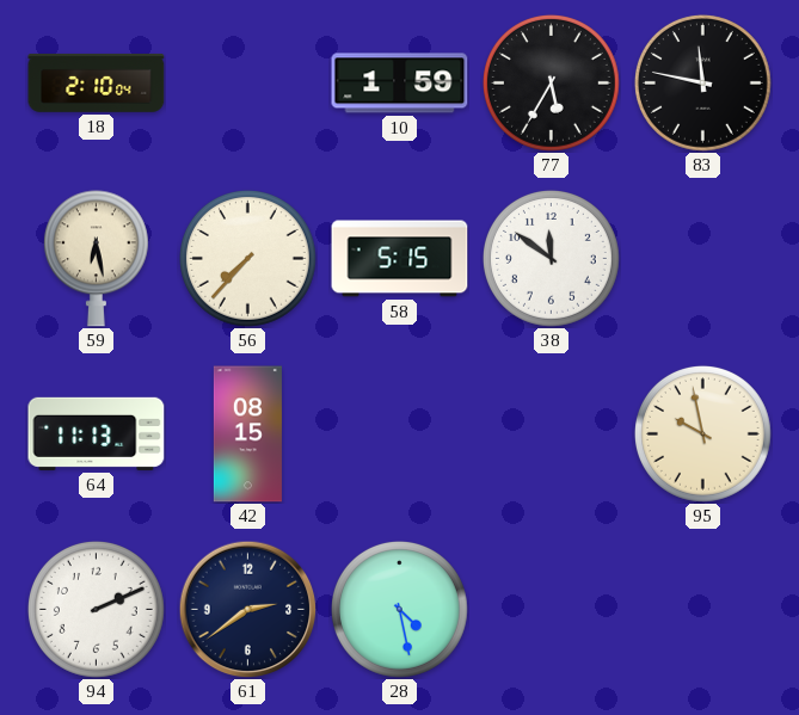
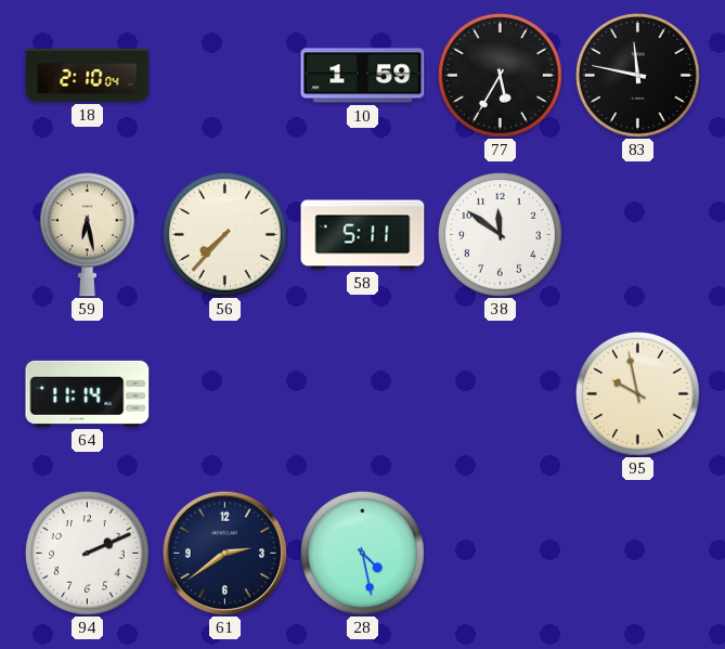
58: 5:15 -> 5:11
64: 11:13 -> 11:14
42: 08:15 -> none
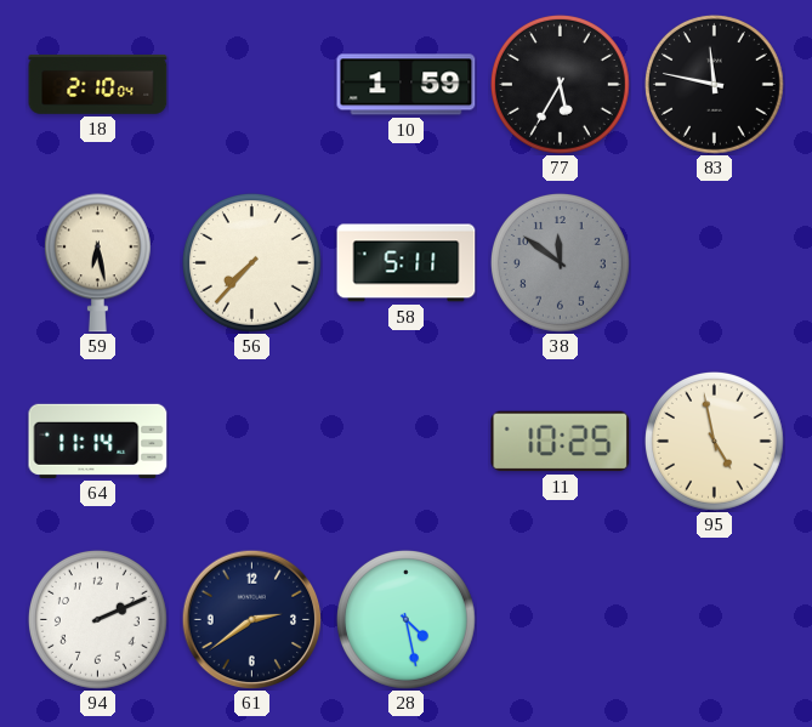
38 dial: white -> grey
11: none -> 10:25
95: 9:58 -> 4:58
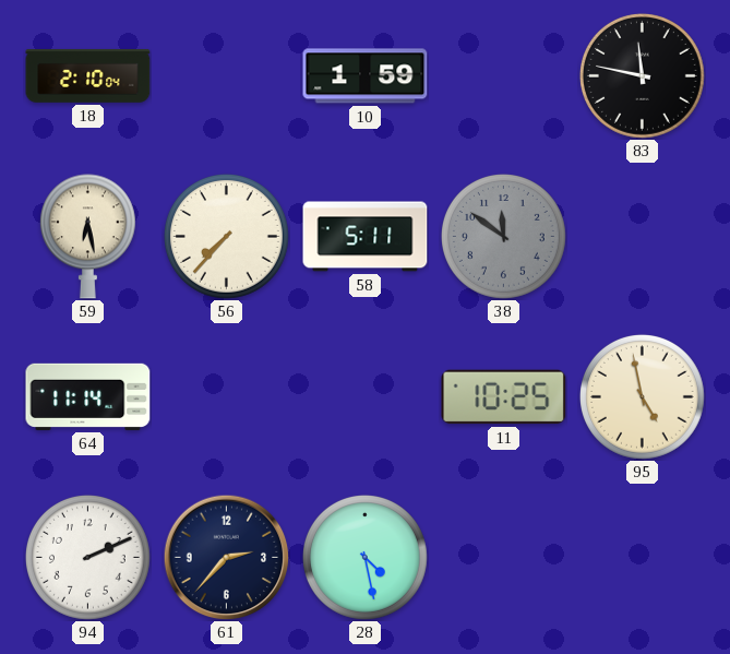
77: 5:35 -> none
61: 2:39 -> 2:37
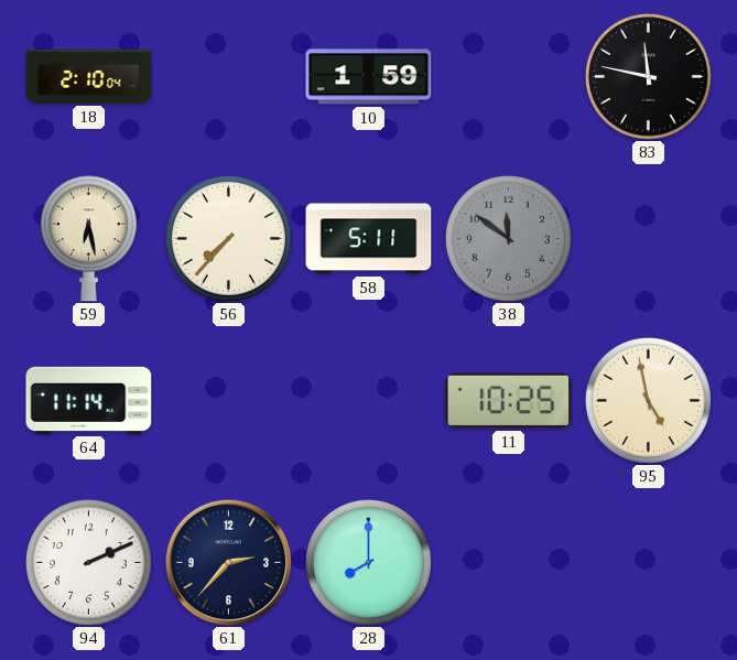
28: 4:28 -> 8:00
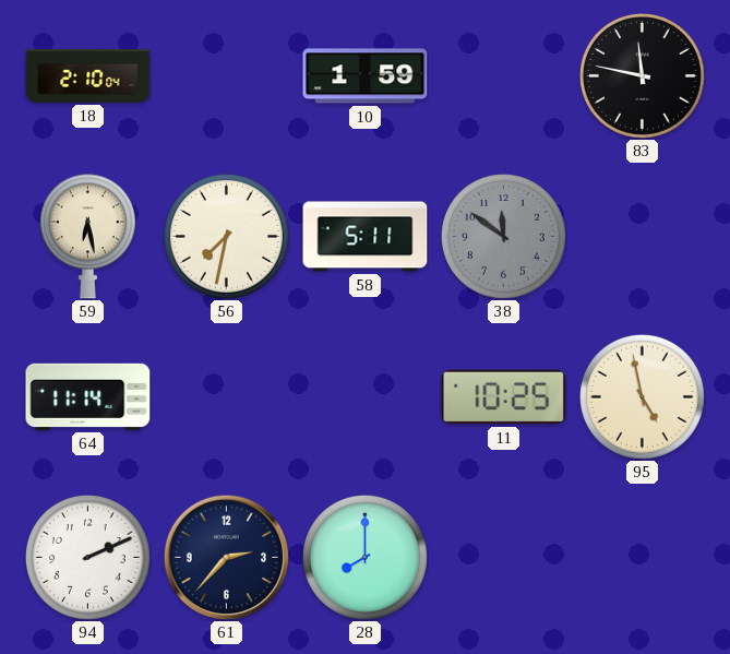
56: 7:37 -> 7:32
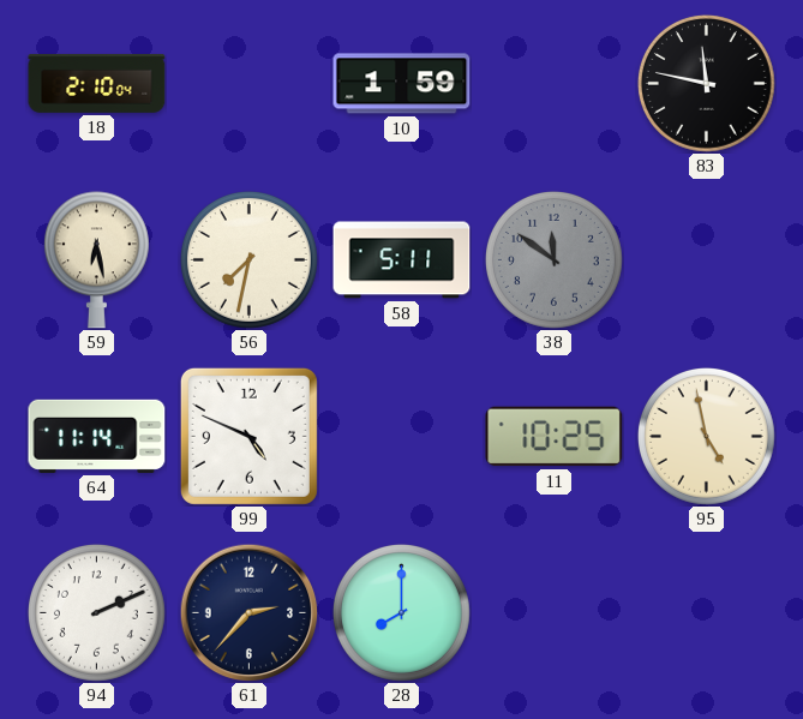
99: none -> 4:49
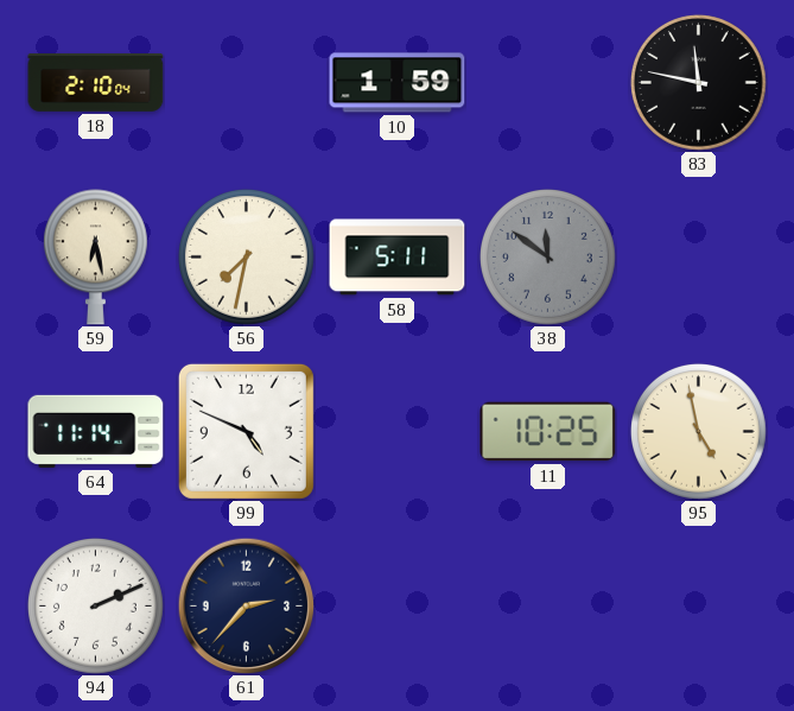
28: 8:00 -> none
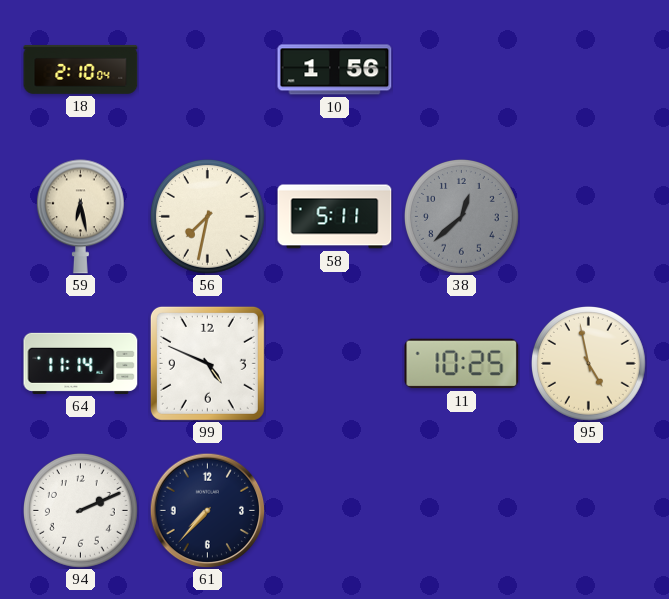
10: 1:59 -> 1:56
83: 11:47 -> none
38: 11:51 -> 12:38
61: 2:37 -> 7:37
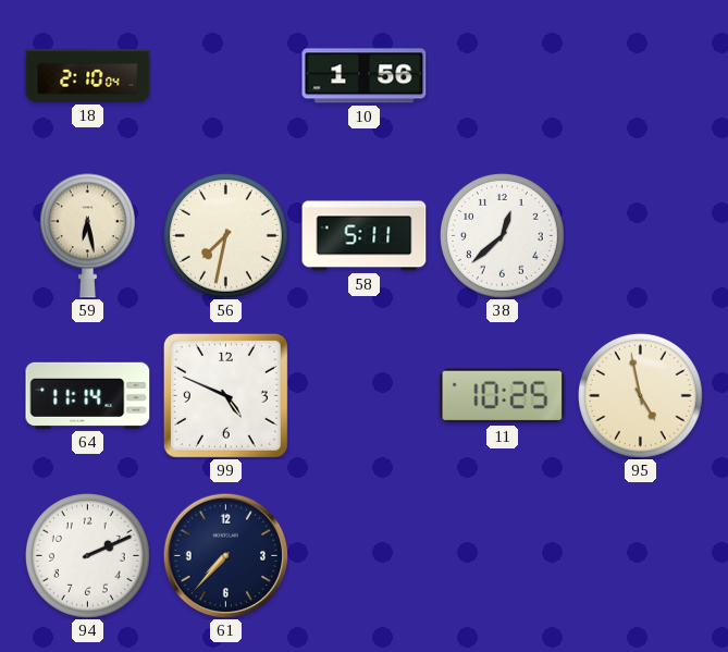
38 dial: grey -> white
